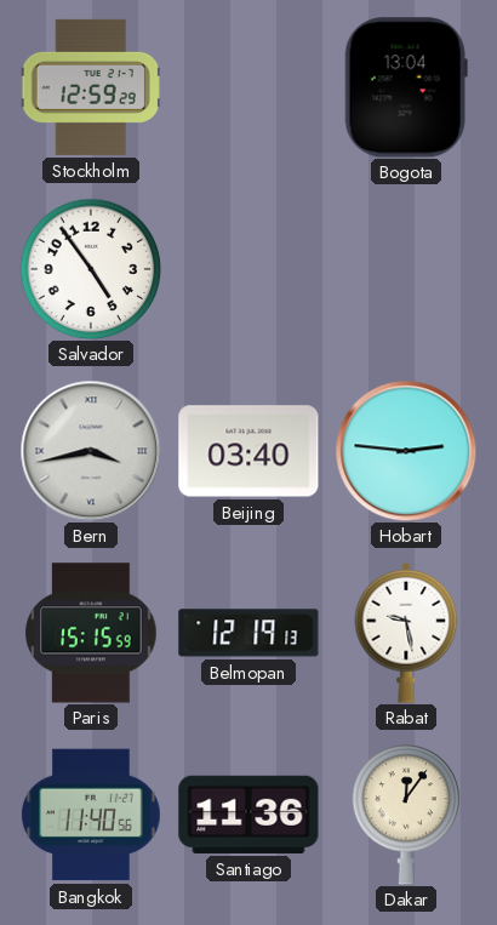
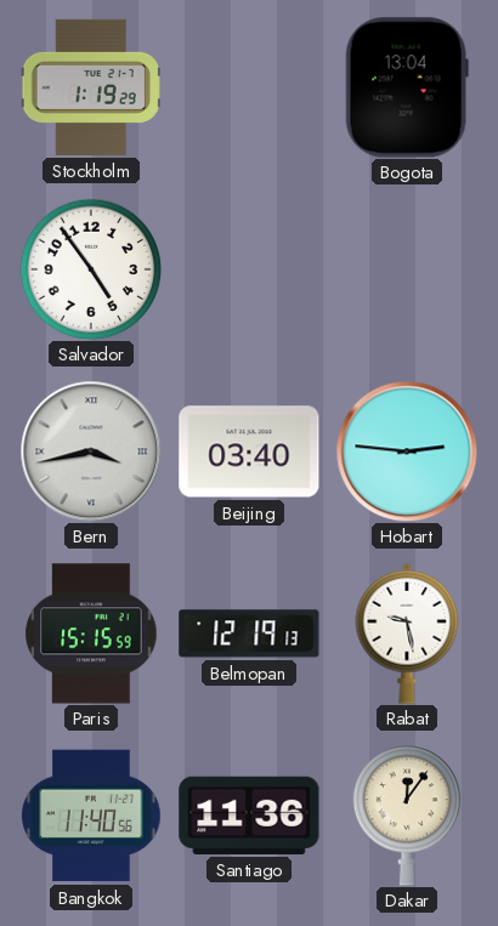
Stockholm: 12:59 -> 1:19
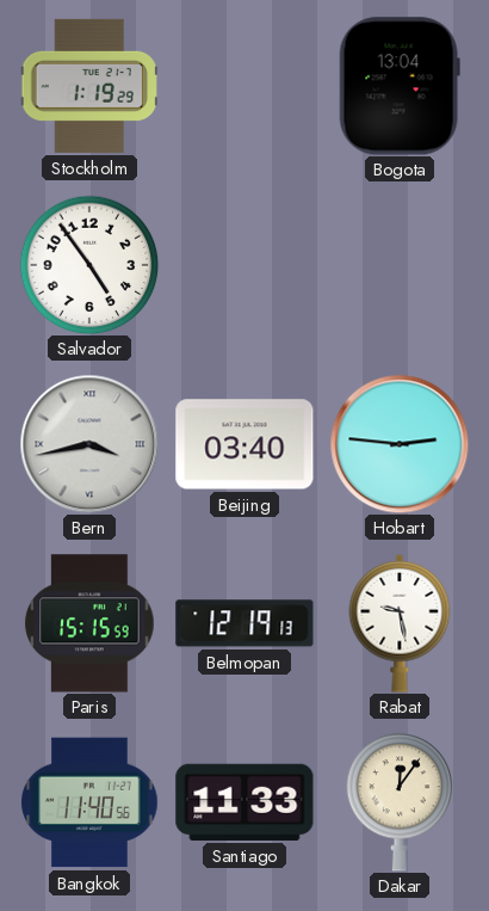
Santiago: 11:36 -> 11:33
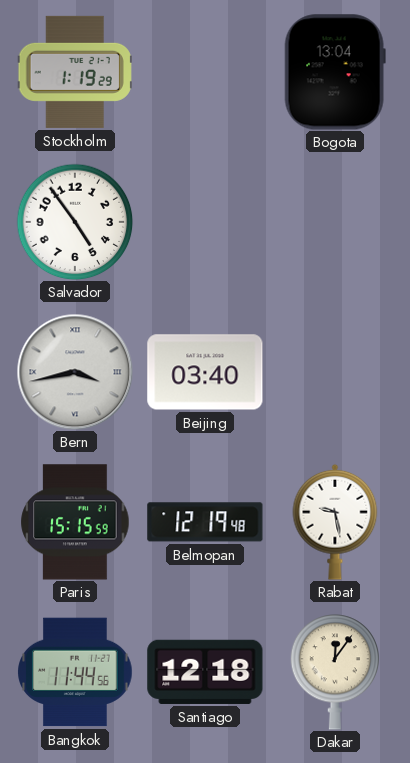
Hobart: 2:46 -> none
Belmopan: 12:19:13 -> 12:19:48
Bangkok: 11:40 -> 11:44
Santiago: 11:33 -> 12:18
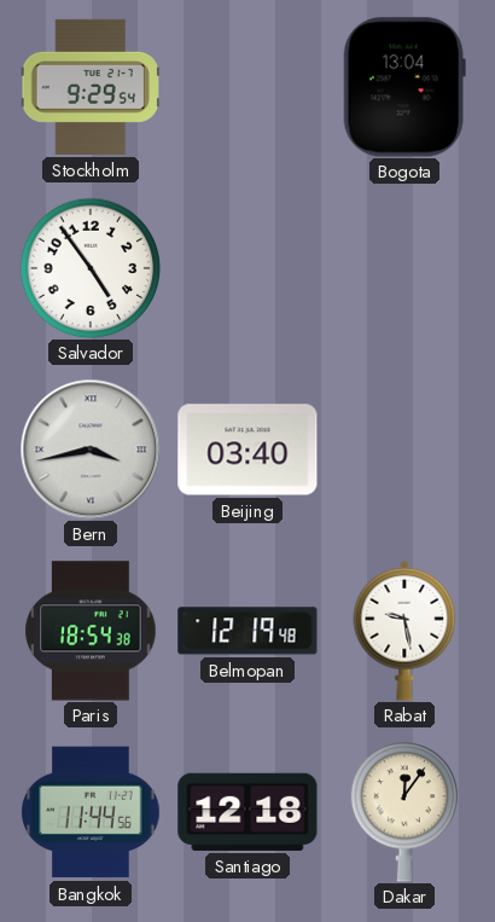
Stockholm: 1:19 -> 9:29
Paris: 15:15 -> 18:54
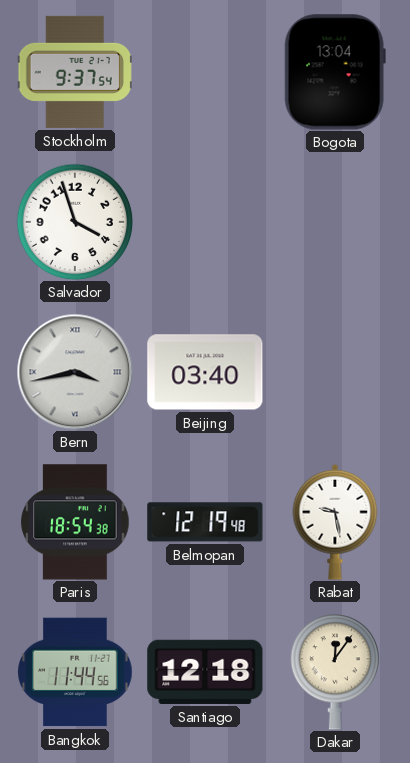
Stockholm: 9:29 -> 9:37
Salvador: 4:54 -> 3:57
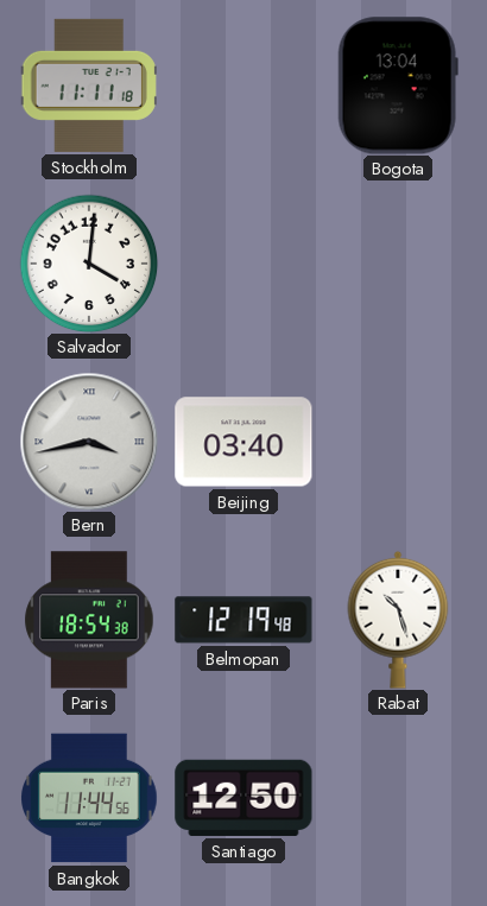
Stockholm: 9:37 -> 11:11
Salvador: 3:57 -> 4:01
Rabat: 9:28 -> 10:27
Santiago: 12:18 -> 12:50
Dakar: 12:06 -> none
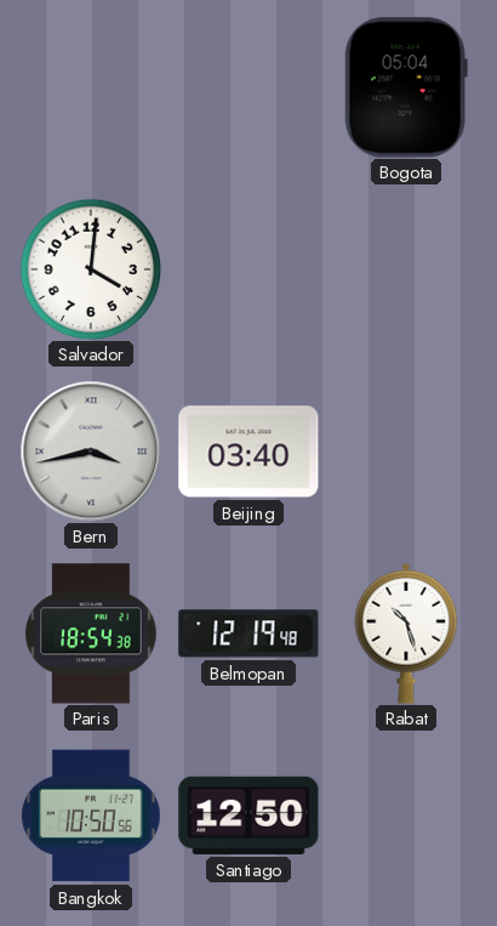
Stockholm: 11:11 -> none
Bogota: 13:04 -> 05:04
Bangkok: 11:44 -> 10:50
